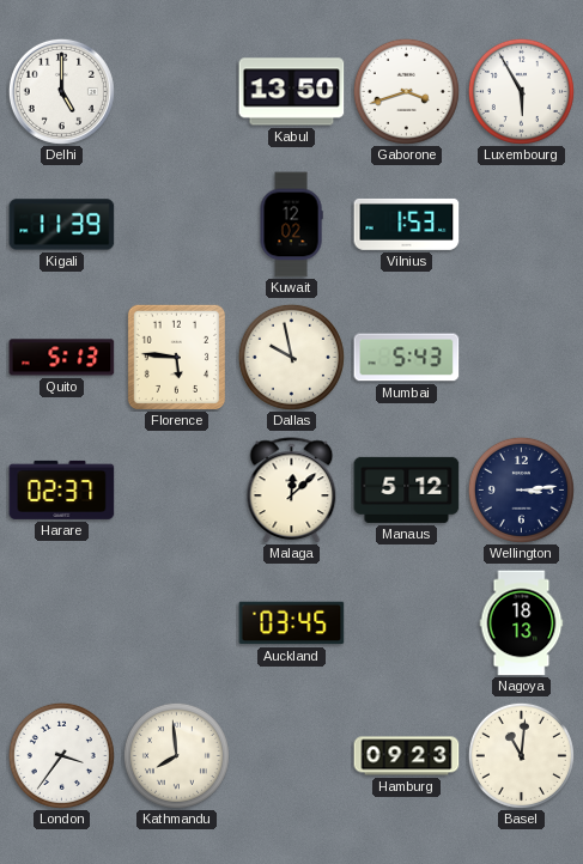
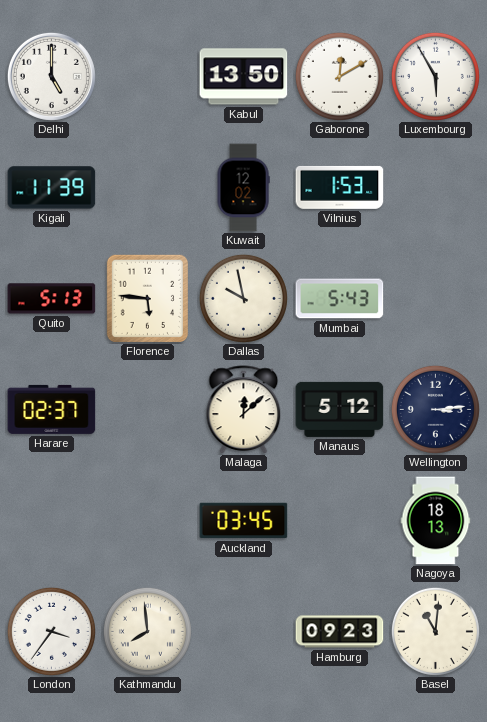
Gaborone: 3:42 -> 12:10
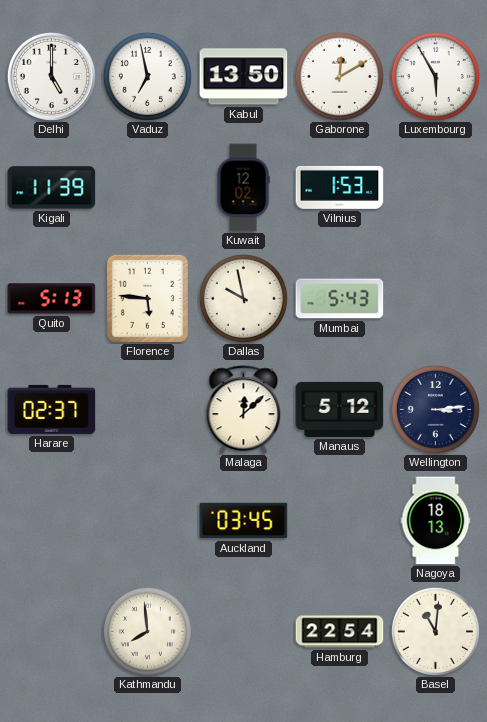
Vaduz: none -> 6:58
London: 3:36 -> none
Hamburg: 09:23 -> 22:54
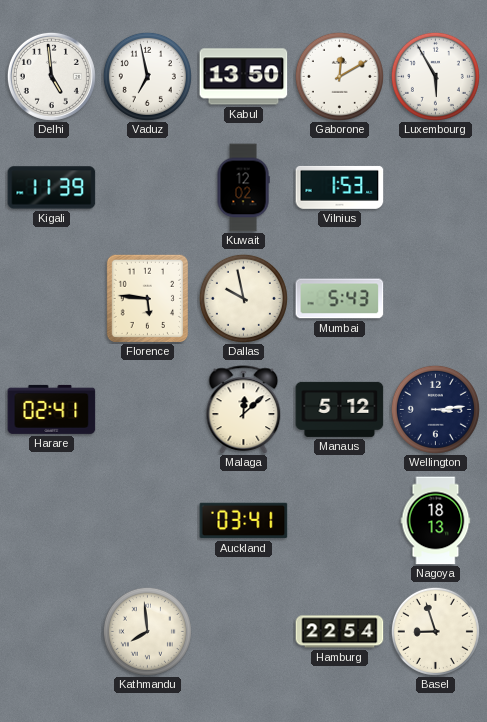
Delhi: 5:00 -> 4:59
Quito: 5:13 -> none
Harare: 02:37 -> 02:41
Auckland: 03:45 -> 03:41
Basel: 11:01 -> 8:57
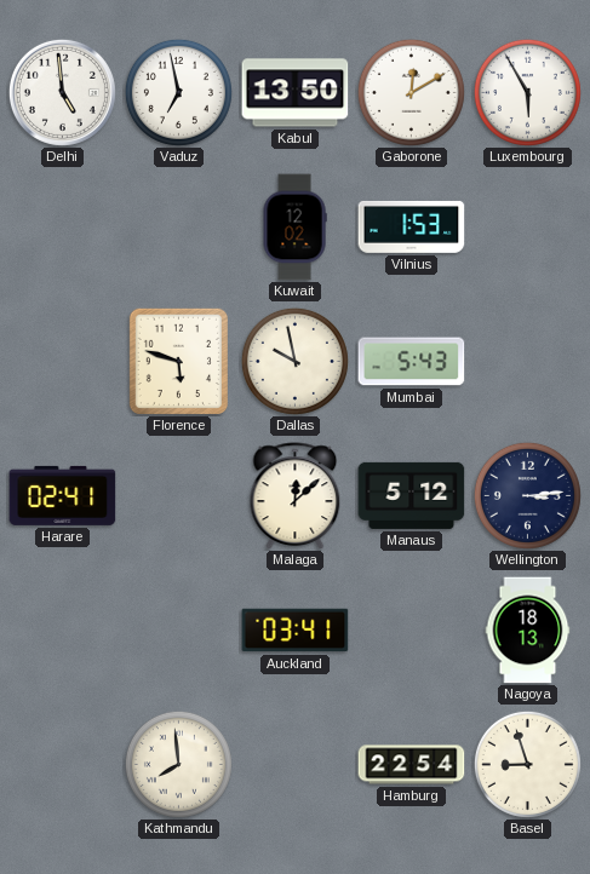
Kigali: 11:39 -> none
Florence: 5:46 -> 5:48
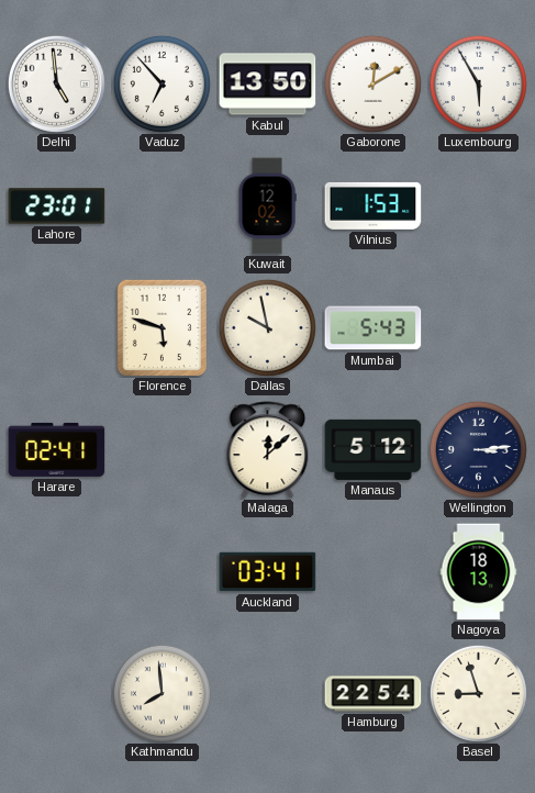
Vaduz: 6:58 -> 6:53
Lahore: none -> 23:01
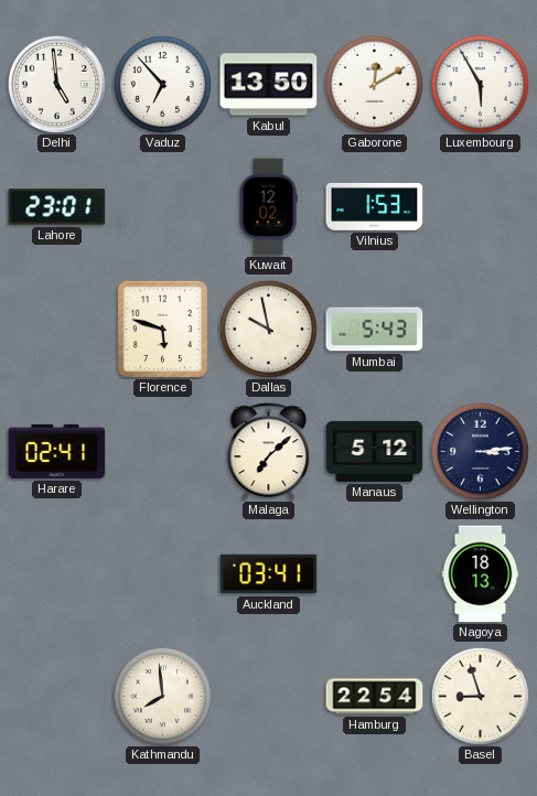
Malaga: 12:08 -> 7:08
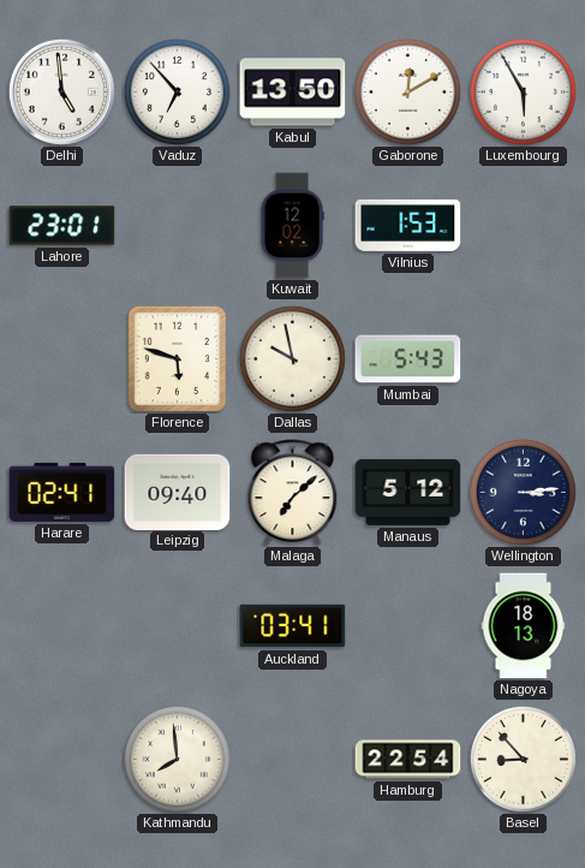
Leipzig: none -> 09:40
Basel: 8:57 -> 8:53
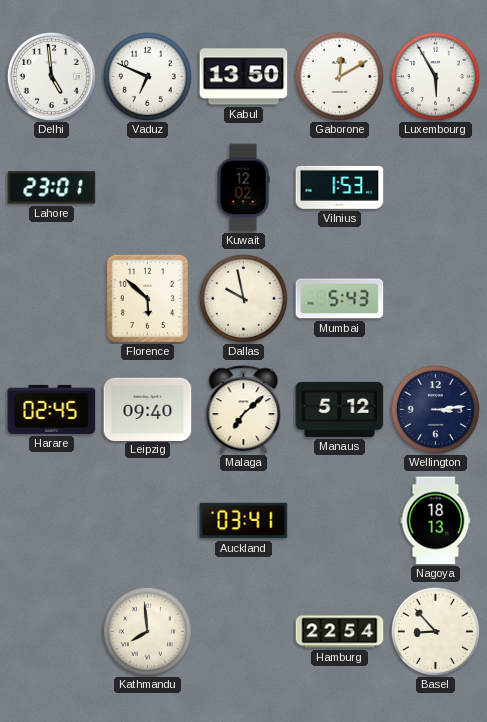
Vaduz: 6:53 -> 6:49
Florence: 5:48 -> 5:52
Harare: 02:41 -> 02:45
